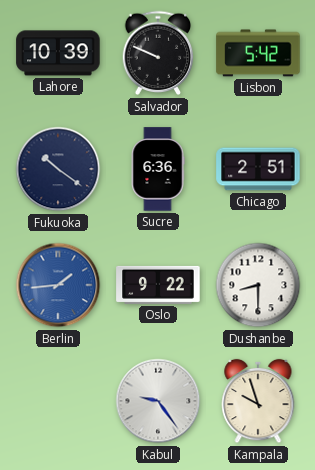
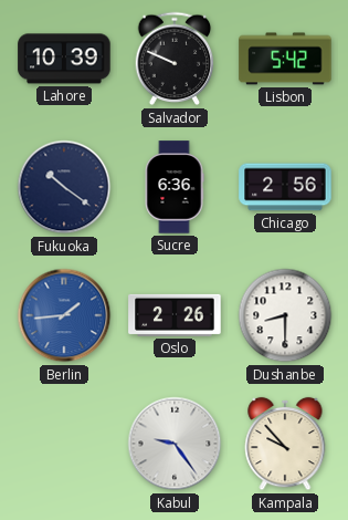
Chicago: 2:51 -> 2:56
Oslo: 9:22 -> 2:26
Kampala: 9:57 -> 9:53
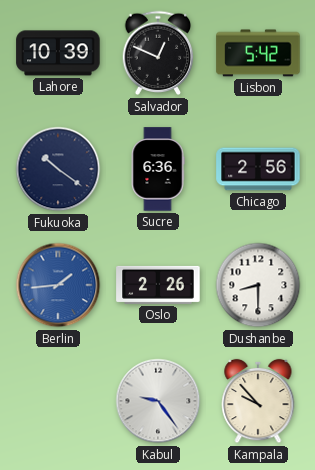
Salvador: 9:49 -> 12:49
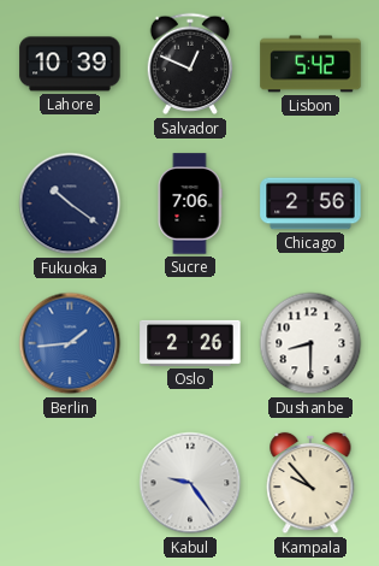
Sucre: 6:36 -> 7:06
